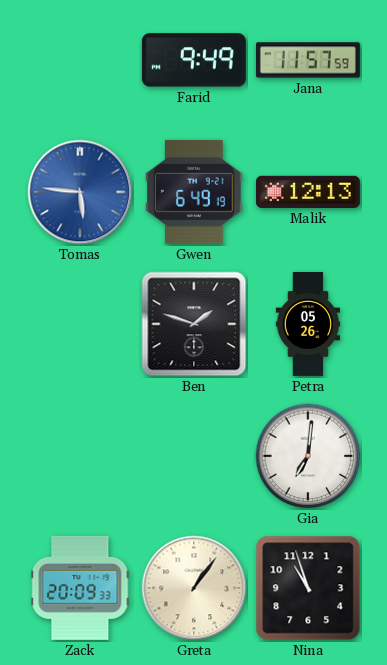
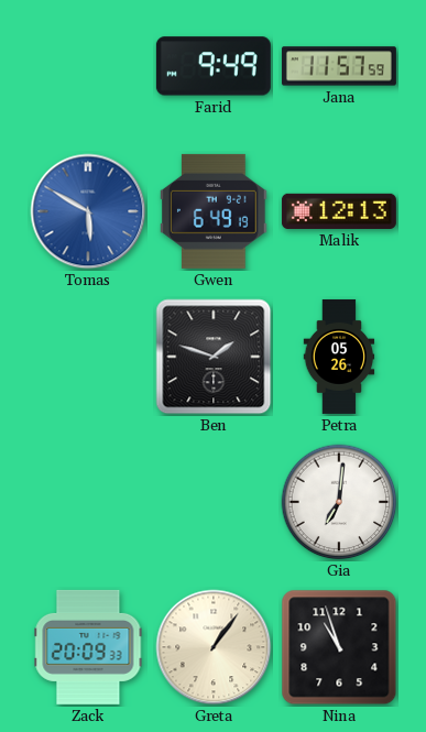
Tomas: 5:46 -> 5:50
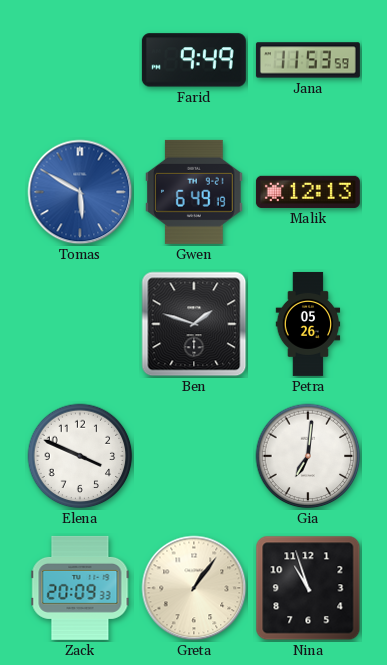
Jana: 11:57 -> 11:53
Elena: none -> 3:49
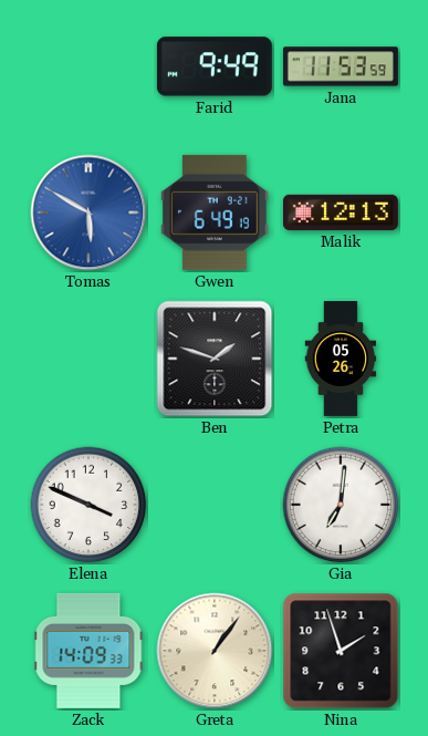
Zack: 20:09 -> 14:09
Nina: 10:57 -> 1:57
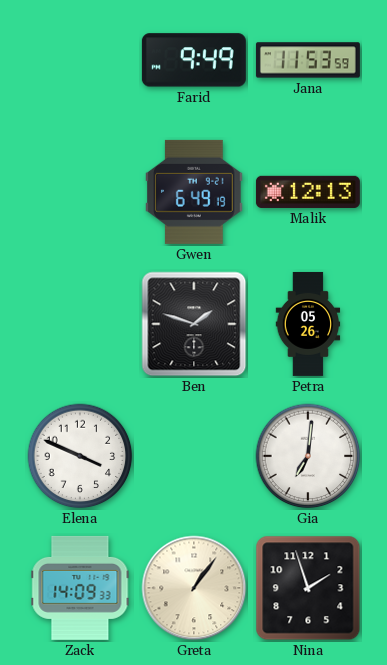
Tomas: 5:50 -> none
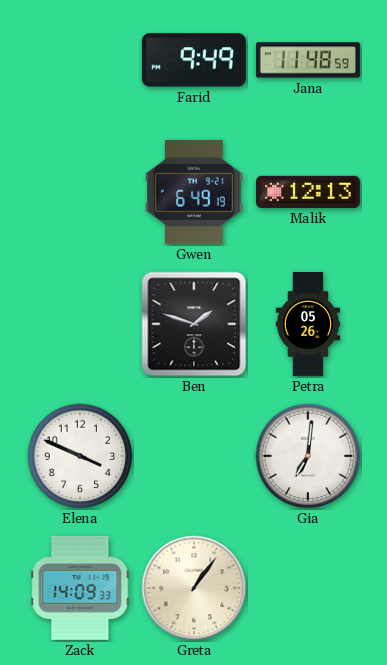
Jana: 11:53 -> 11:48
Nina: 1:57 -> none
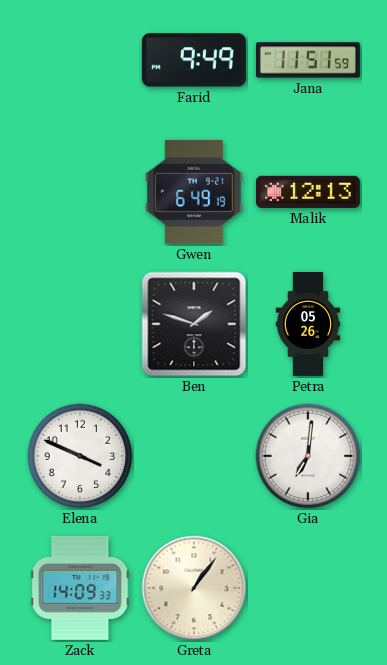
Jana: 11:48 -> 11:51
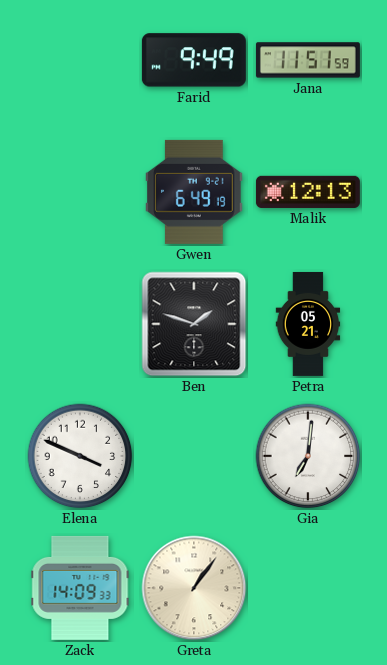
Petra: 05:26 -> 05:21
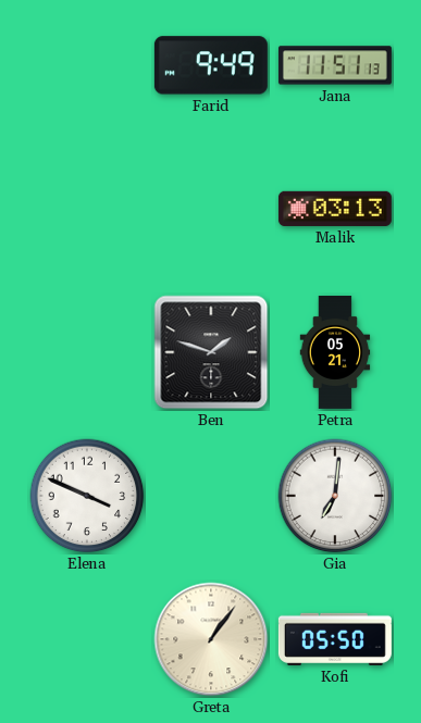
Jana: 11:51:59 -> 11:51:13
Gwen: 6:49 -> none
Malik: 12:13 -> 03:13
Zack: 14:09 -> none
Kofi: none -> 05:50
